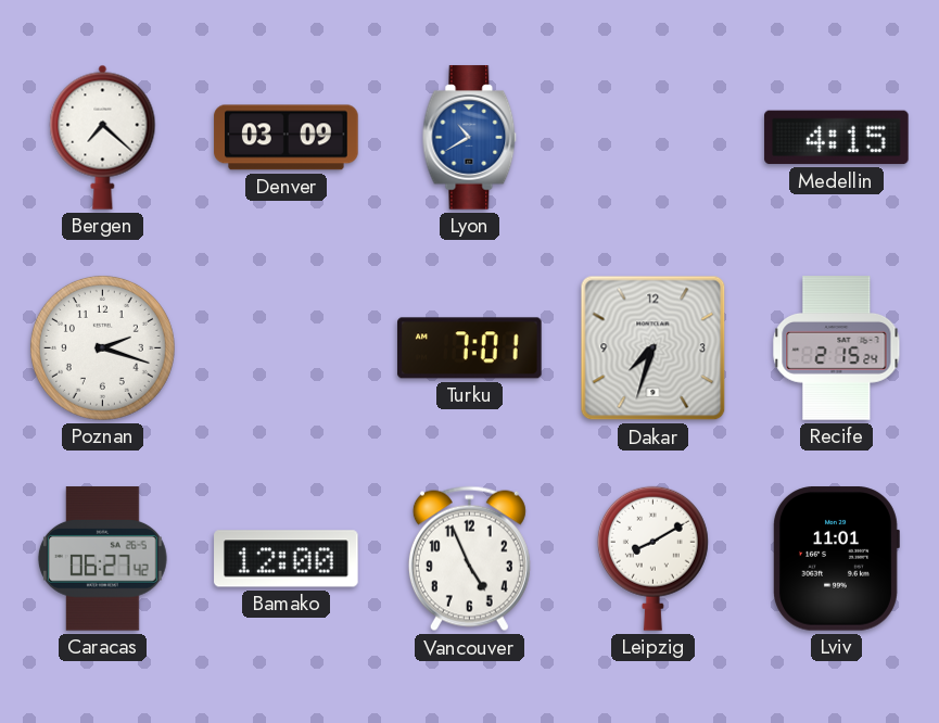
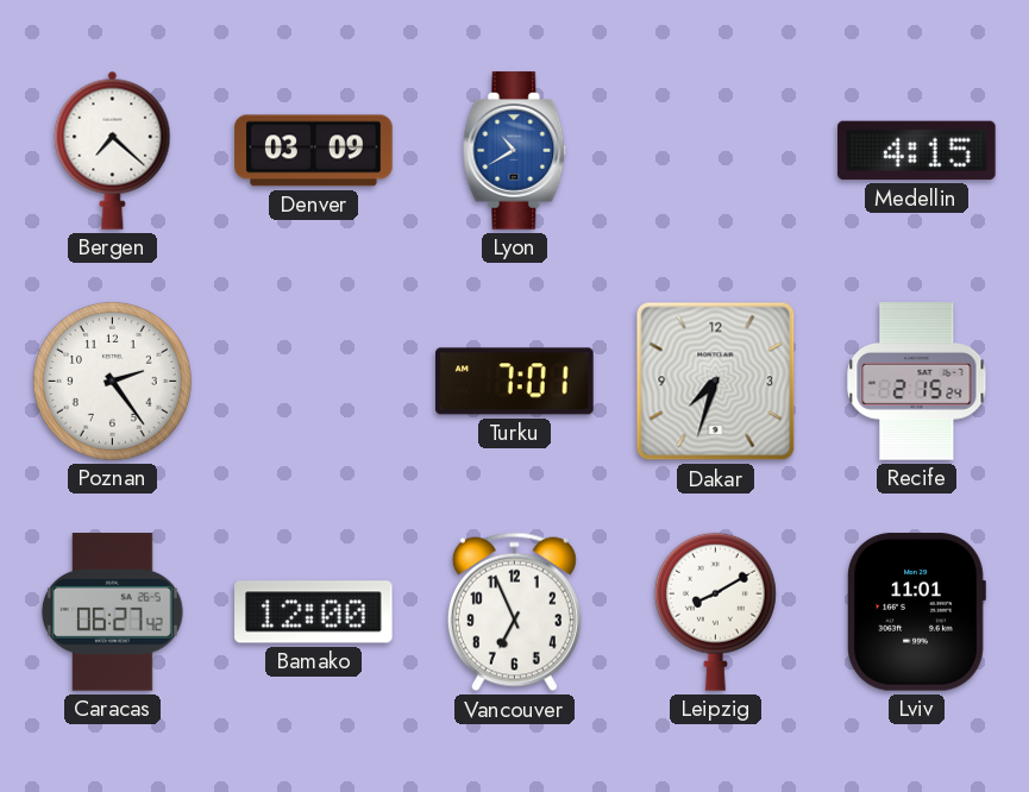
Poznan: 2:18 -> 2:24
Vancouver: 4:56 -> 6:56
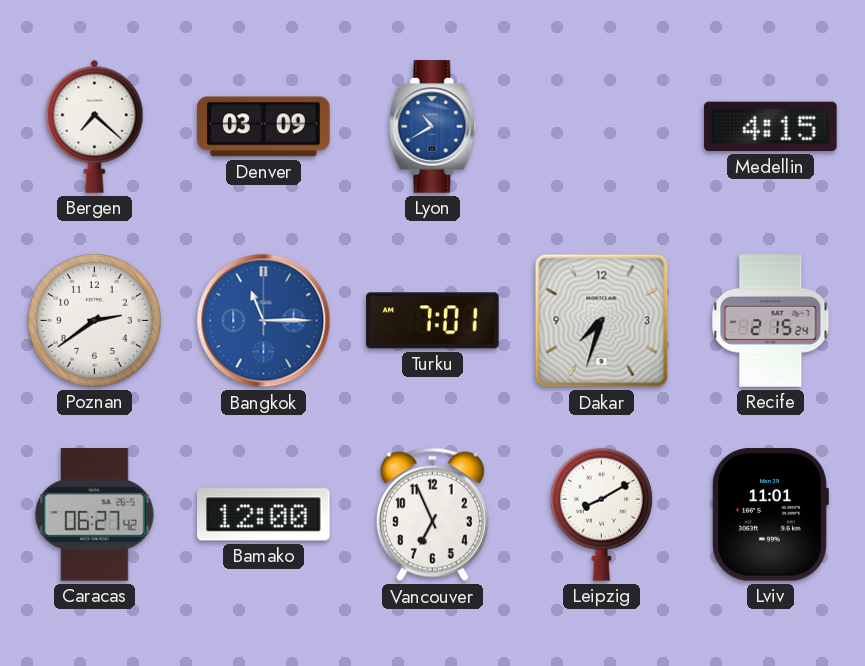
Poznan: 2:24 -> 2:39
Bangkok: none -> 11:15
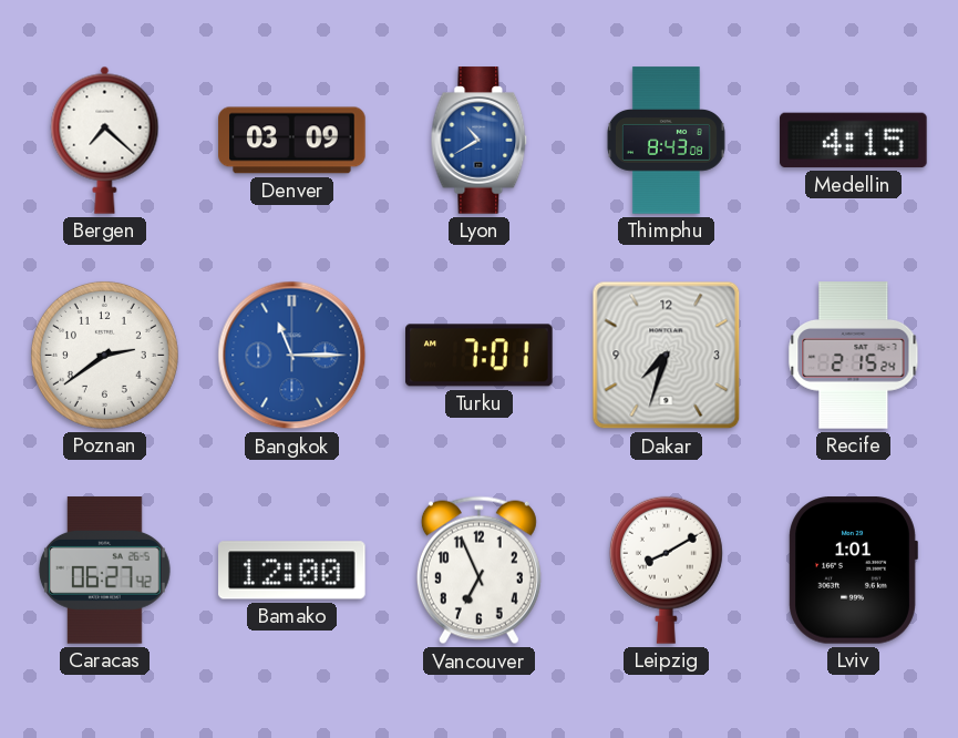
Thimphu: none -> 8:43
Lviv: 11:01 -> 1:01
